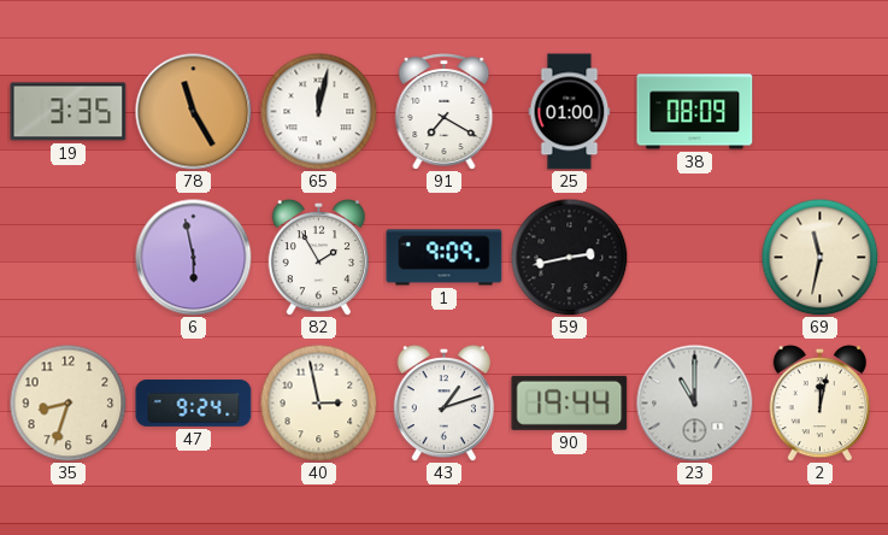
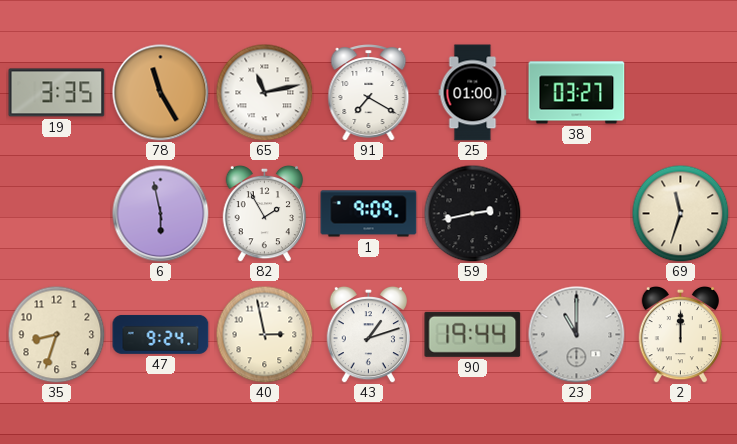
65: 12:02 -> 11:13
38: 08:09 -> 03:27
69: 11:32 -> 11:33
2: 12:02 -> 12:00
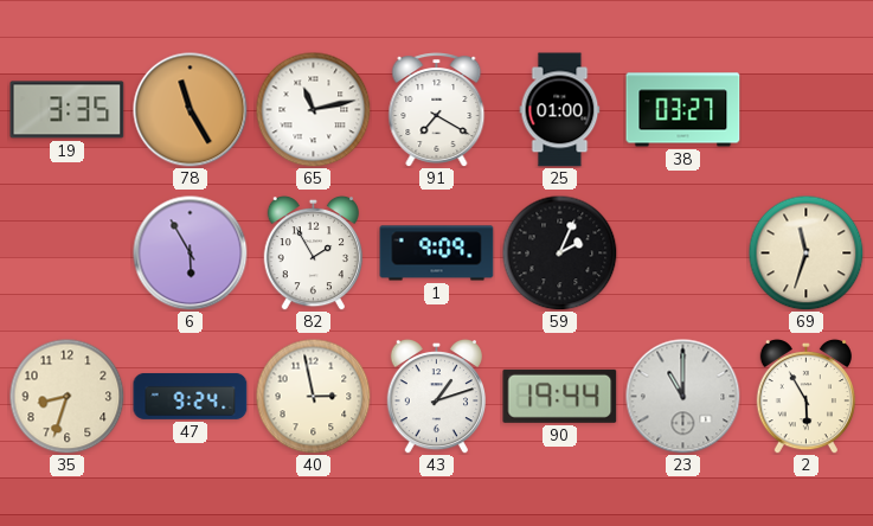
6: 5:58 -> 5:55
59: 2:43 -> 2:04
2: 12:00 -> 5:55
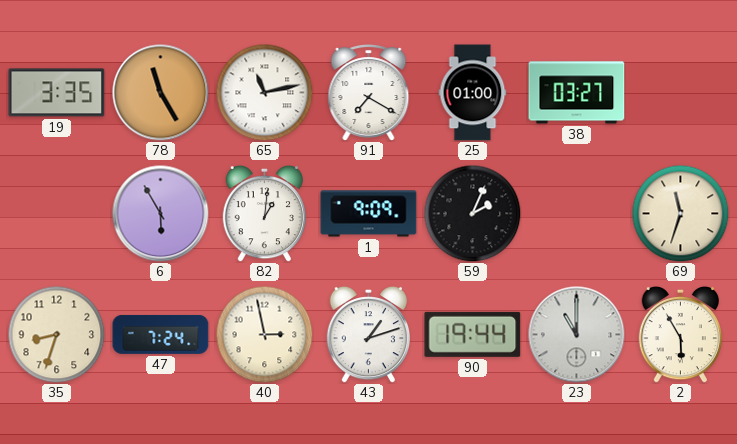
82: 1:55 -> 1:01
47: 9:24 -> 7:24
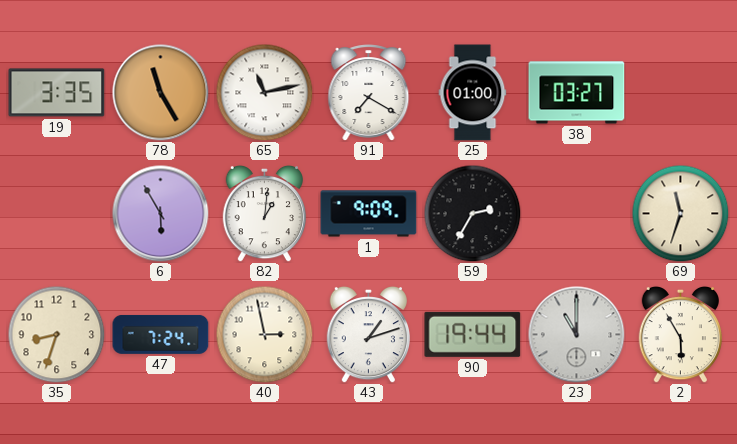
59: 2:04 -> 2:35
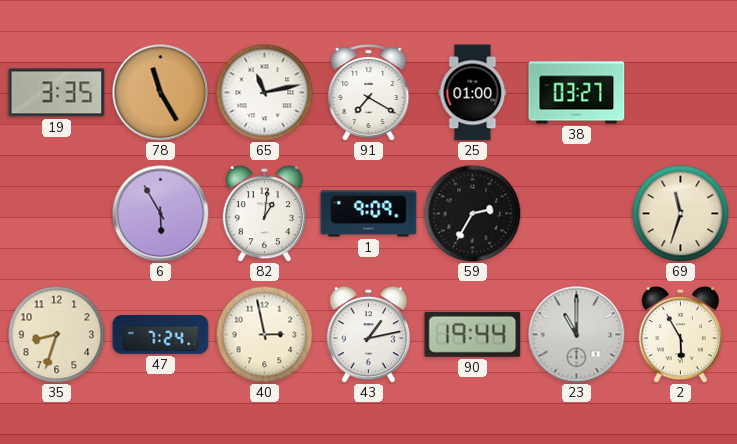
43: 1:12 -> 1:13
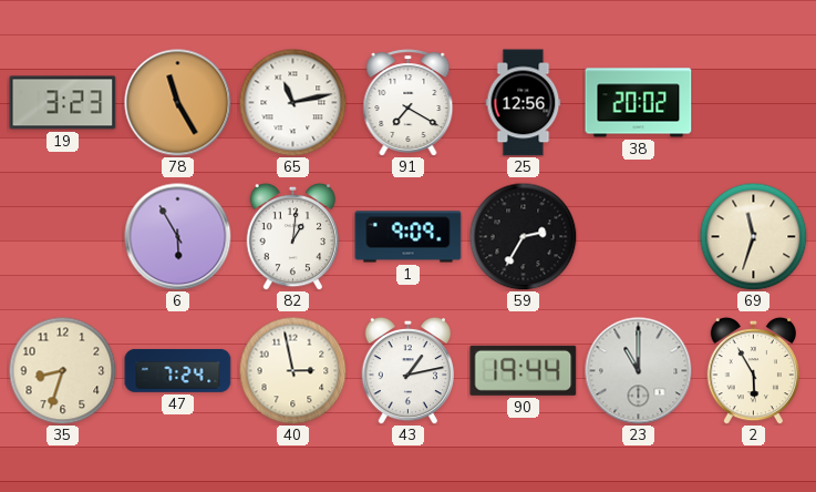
19: 3:35 -> 3:23
25: 01:00 -> 12:56
38: 03:27 -> 20:02
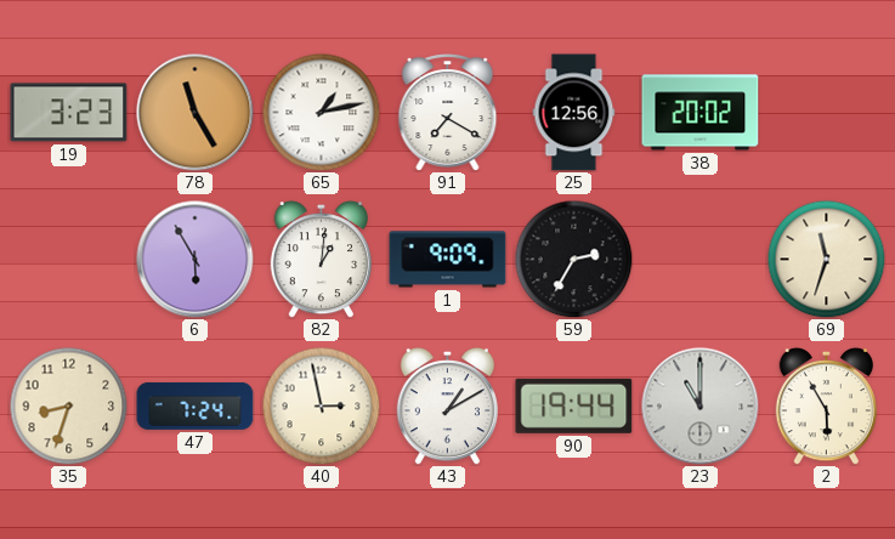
65: 11:13 -> 1:13
43: 1:13 -> 1:10
